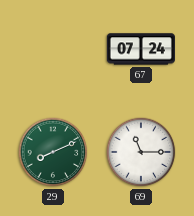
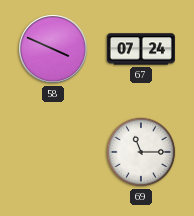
58: none -> 3:49
29: 8:11 -> none
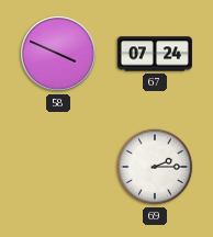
69: 11:15 -> 2:15
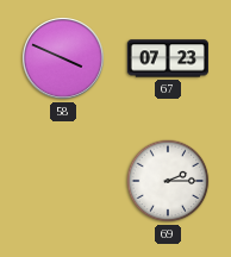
67: 07:24 -> 07:23
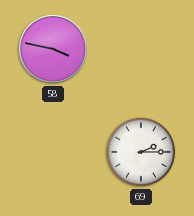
58: 3:49 -> 3:47
67: 07:23 -> none
